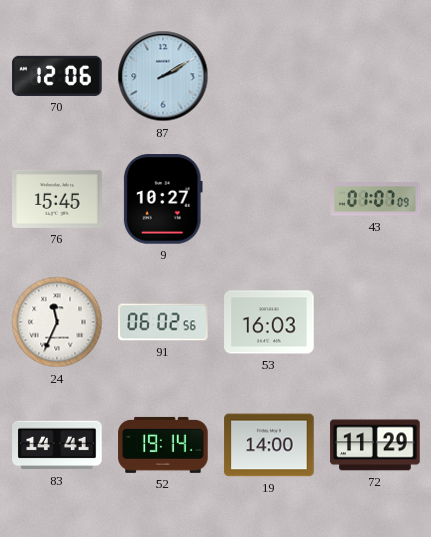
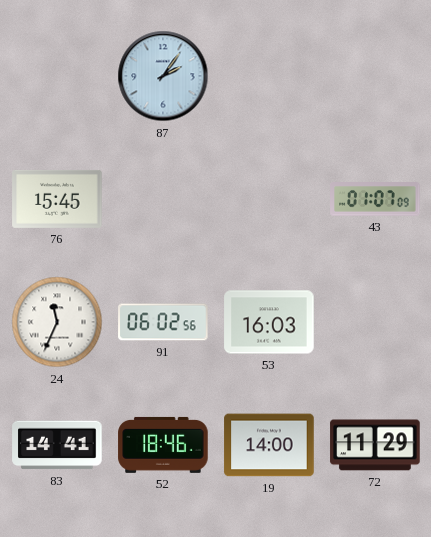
70: 12:06 -> none
87: 2:10 -> 2:06
9: 10:27 -> none
52: 19:14 -> 18:46
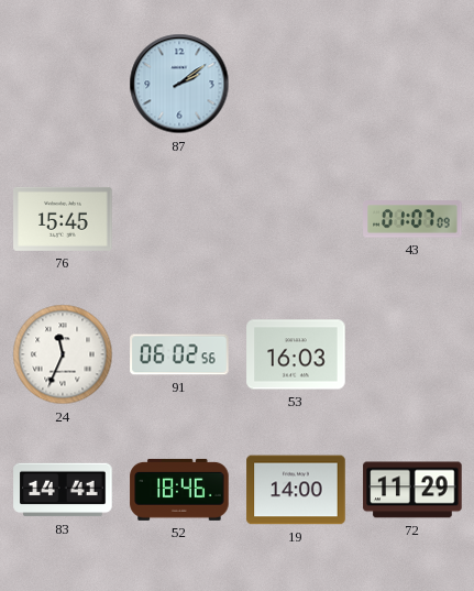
87: 2:06 -> 2:09
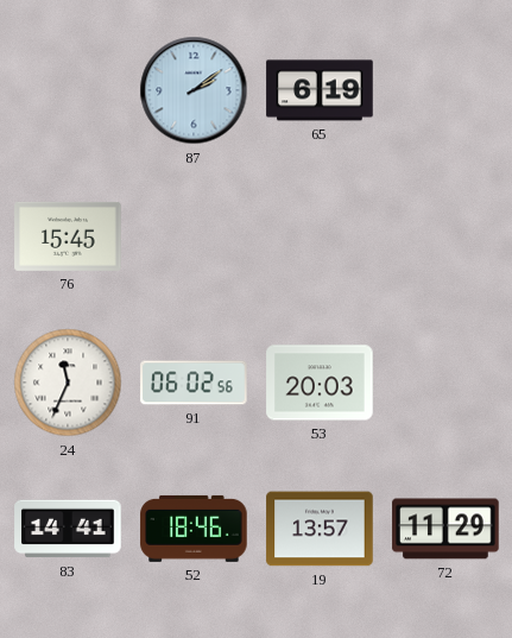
65: none -> 6:19
43: 01:07 -> none
53: 16:03 -> 20:03
19: 14:00 -> 13:57
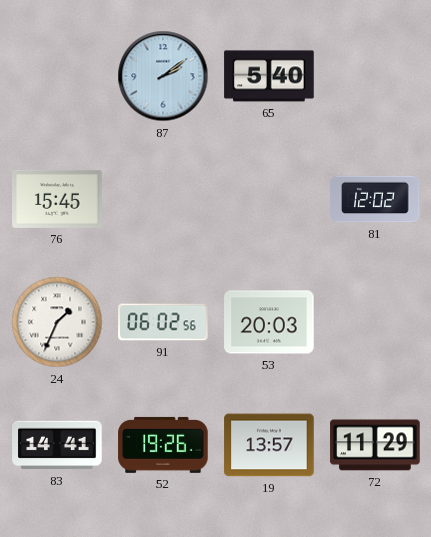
65: 6:19 -> 5:40
81: none -> 12:02
24: 11:34 -> 1:34
52: 18:46 -> 19:26
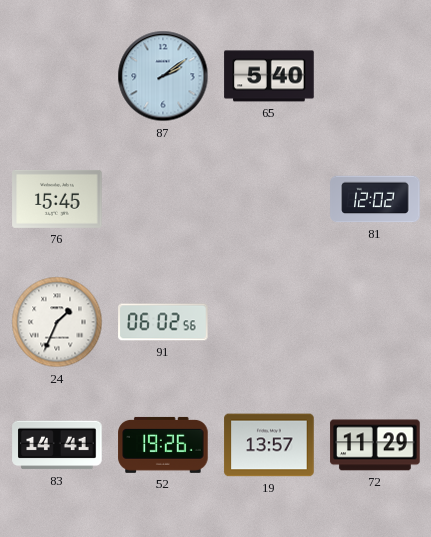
53: 20:03 -> none
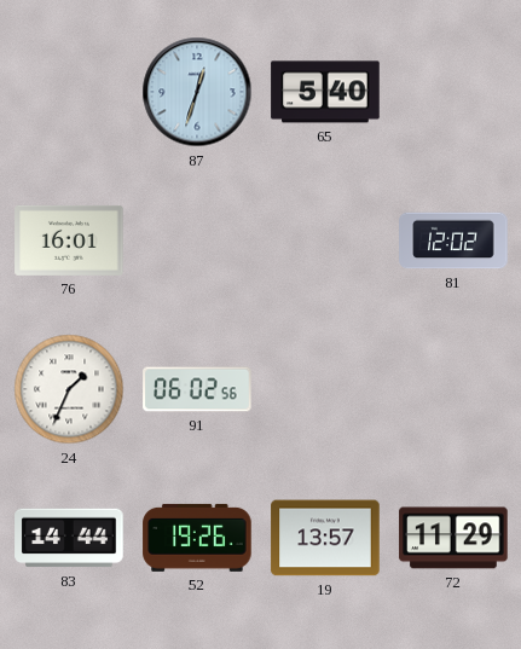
87: 2:09 -> 12:33
76: 15:45 -> 16:01
83: 14:41 -> 14:44
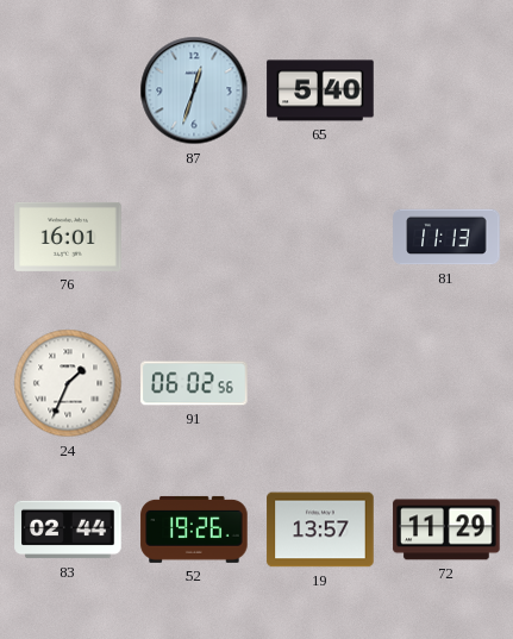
81: 12:02 -> 11:13
83: 14:44 -> 02:44
